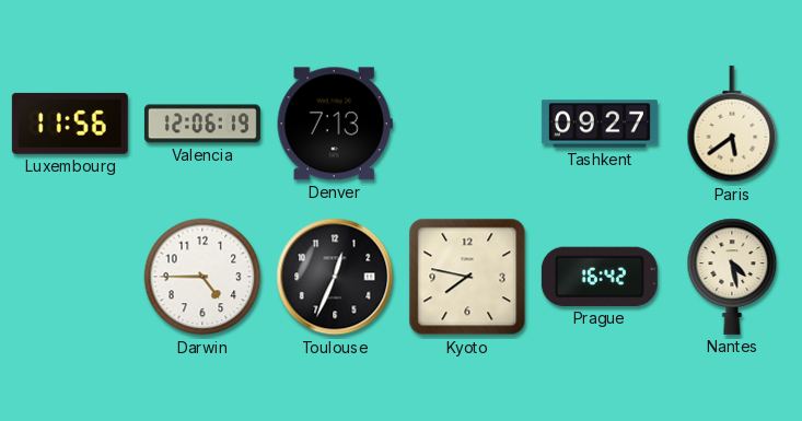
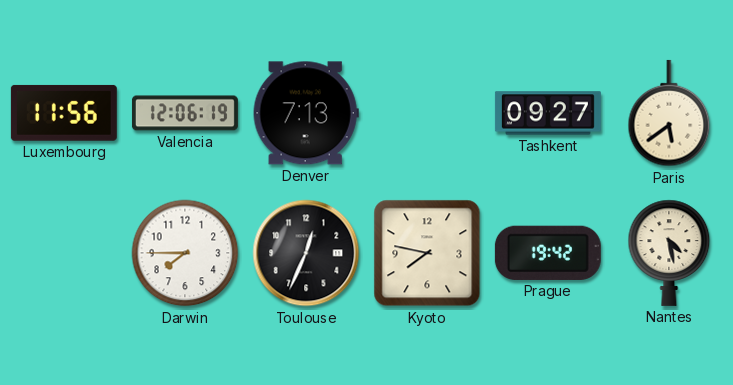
Darwin: 4:45 -> 7:45
Prague: 16:42 -> 19:42
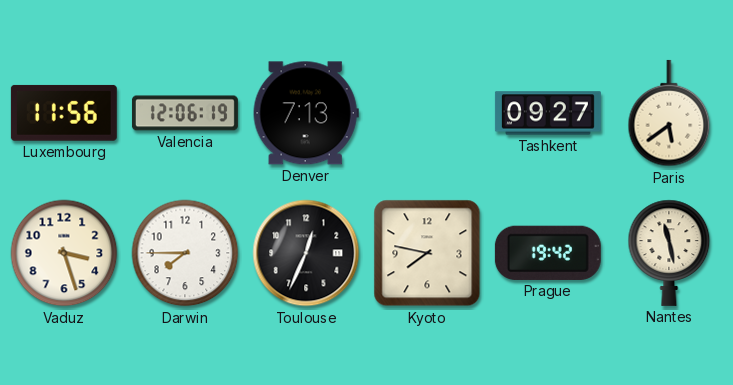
Vaduz: none -> 3:27
Nantes: 4:28 -> 11:28
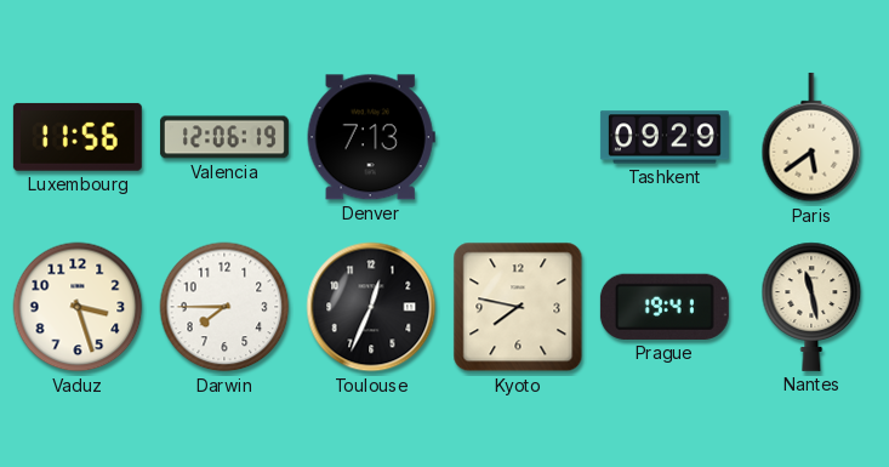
Tashkent: 09:27 -> 09:29
Prague: 19:42 -> 19:41
